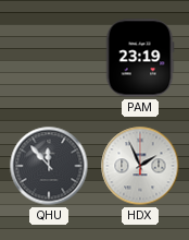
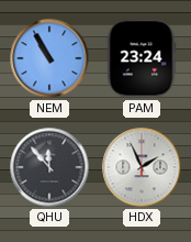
NEM: none -> 10:55
PAM: 23:19 -> 23:24
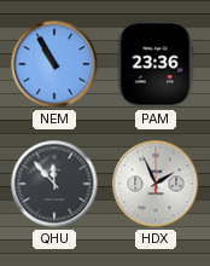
PAM: 23:24 -> 23:36
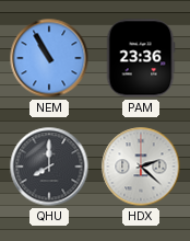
QHU: 11:53 -> 8:00
HDX: 1:56 -> 2:22
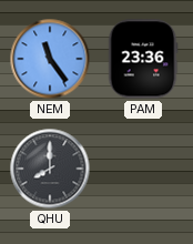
NEM: 10:55 -> 11:24
HDX: 2:22 -> none
